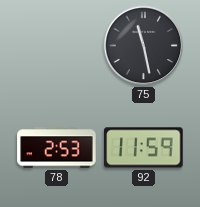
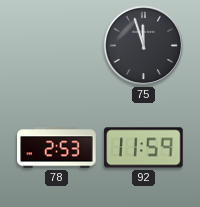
75: 11:28 -> 11:57
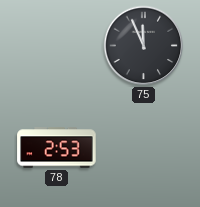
75: 11:57 -> 11:56
92: 11:59 -> none
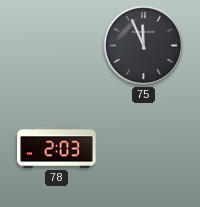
78: 2:53 -> 2:03
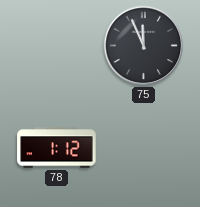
78: 2:03 -> 1:12
